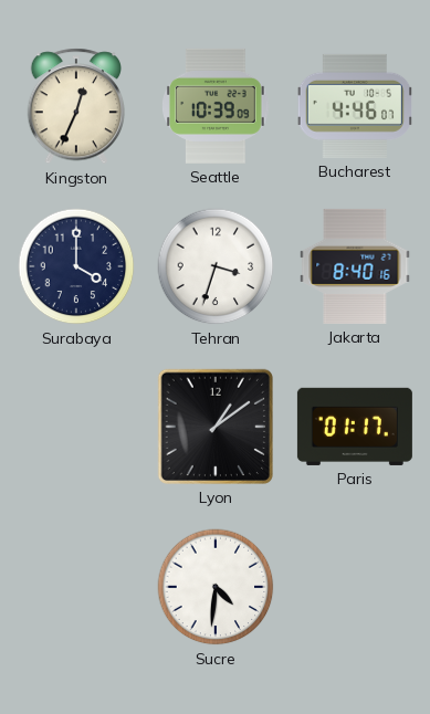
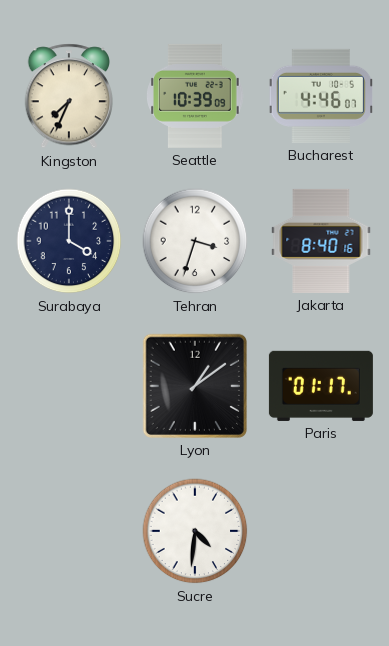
Kingston: 12:34 -> 7:34
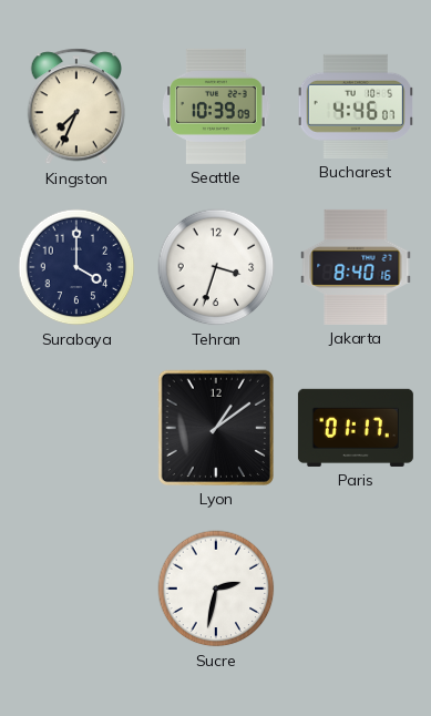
Sucre: 4:31 -> 2:32
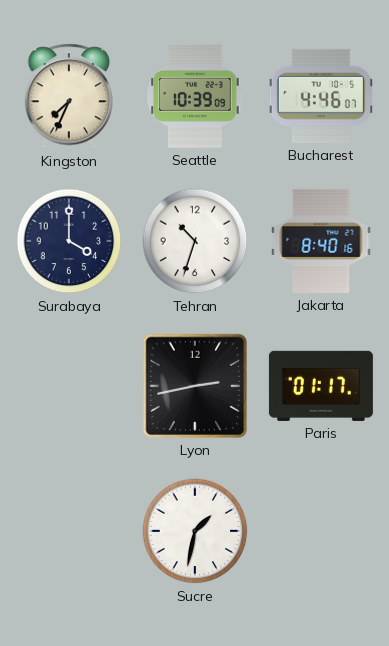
Tehran: 3:33 -> 10:33
Lyon: 1:09 -> 2:43
Sucre: 2:32 -> 1:32
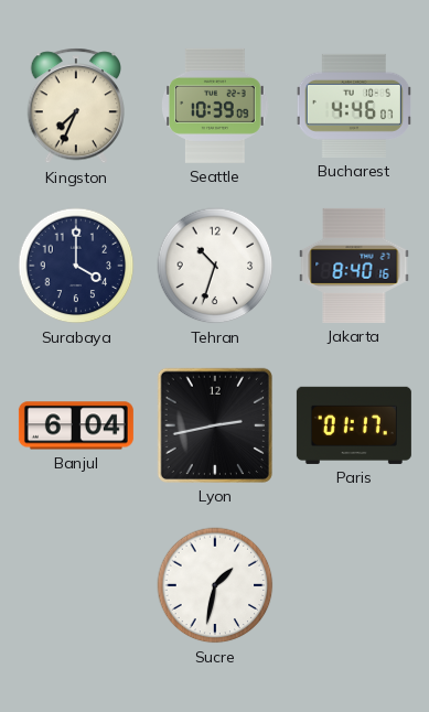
Banjul: none -> 6:04
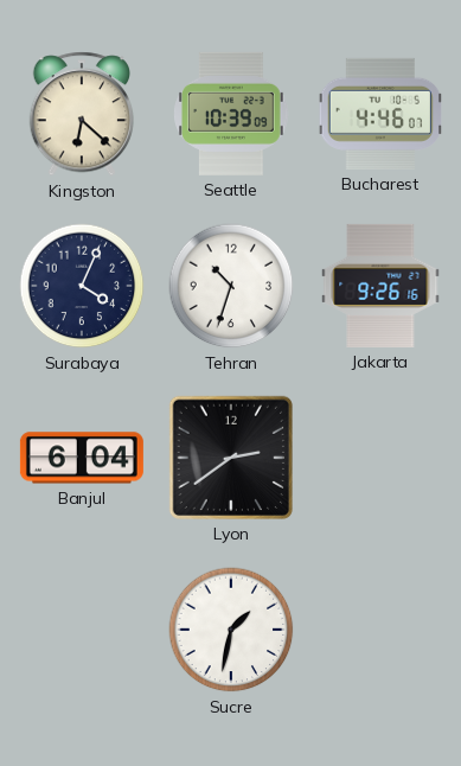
Kingston: 7:34 -> 6:22
Surabaya: 4:00 -> 4:04
Jakarta: 8:40 -> 9:26
Lyon: 2:43 -> 2:39
Paris: 01:17 -> none
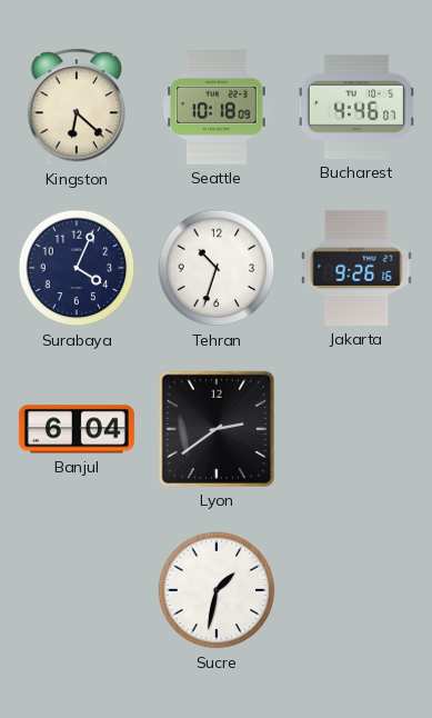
Seattle: 10:39 -> 10:18
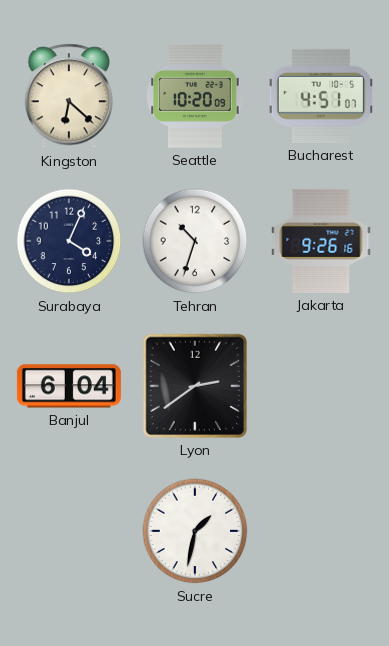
Seattle: 10:18 -> 10:20
Bucharest: 4:46 -> 4:51
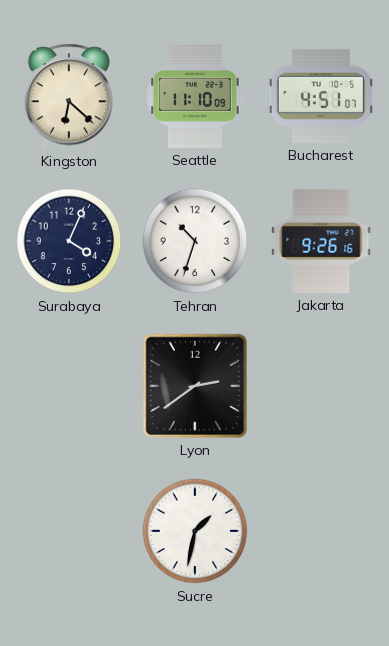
Seattle: 10:20 -> 11:10
Banjul: 6:04 -> none
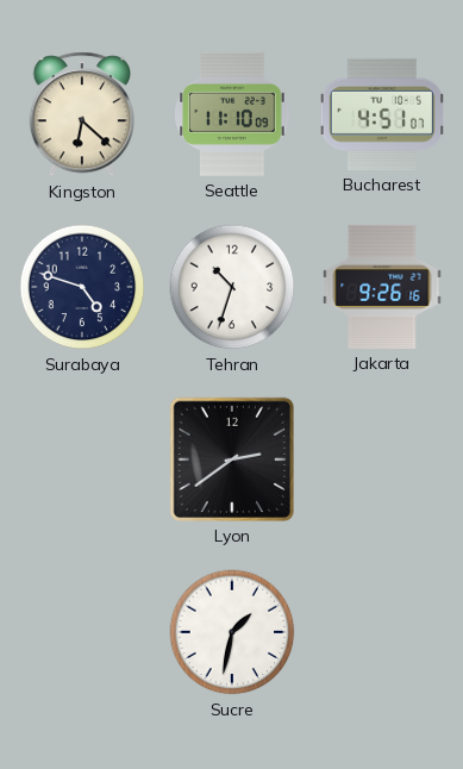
Surabaya: 4:04 -> 4:48
